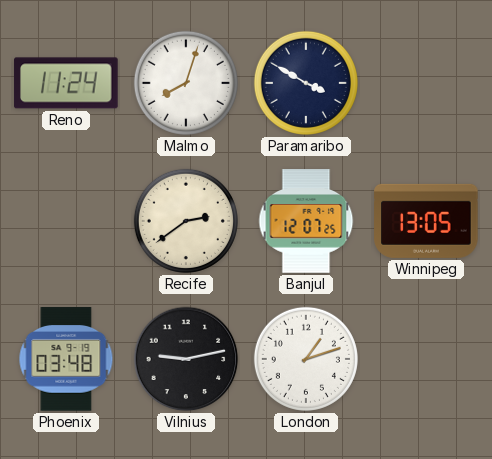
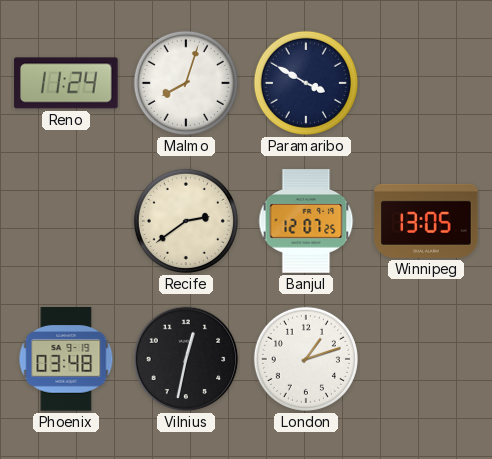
Vilnius: 9:13 -> 12:32
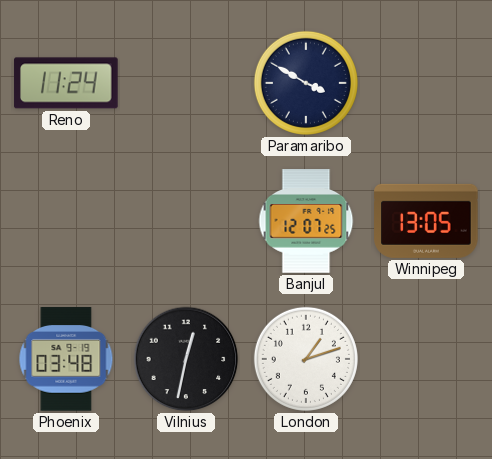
Malmo: 8:03 -> none
Recife: 2:39 -> none
